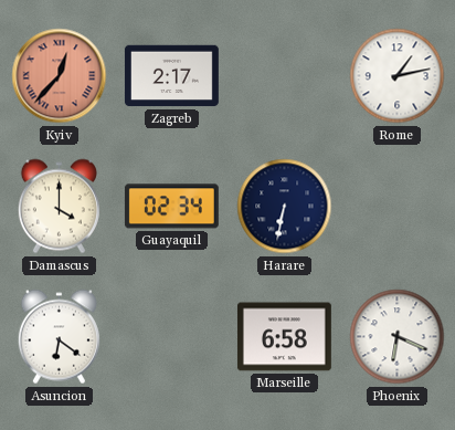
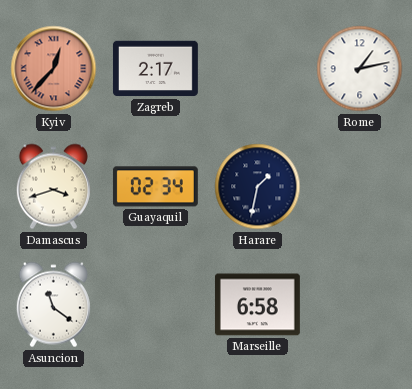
Damascus: 4:00 -> 3:42
Harare: 6:32 -> 1:32
Asuncion: 6:21 -> 11:21
Phoenix: 6:19 -> none
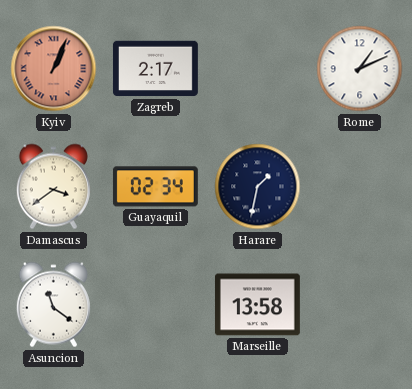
Kyiv: 12:37 -> 1:04
Rome: 1:13 -> 1:11
Damascus: 3:42 -> 3:39
Marseille: 6:58 -> 13:58
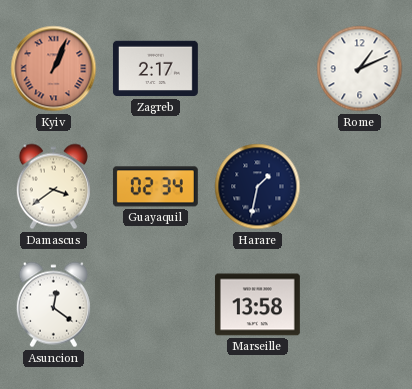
Asuncion: 11:21 -> 12:21
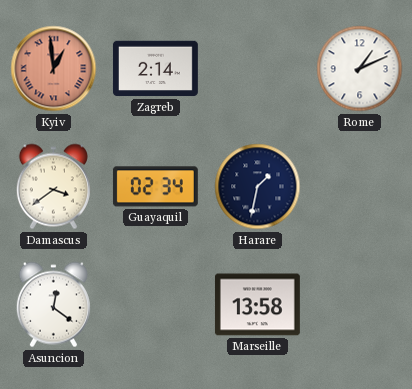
Kyiv: 1:04 -> 12:59
Zagreb: 2:17 -> 2:14
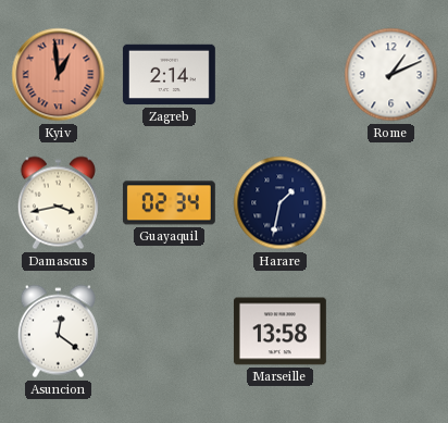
Damascus: 3:39 -> 3:43
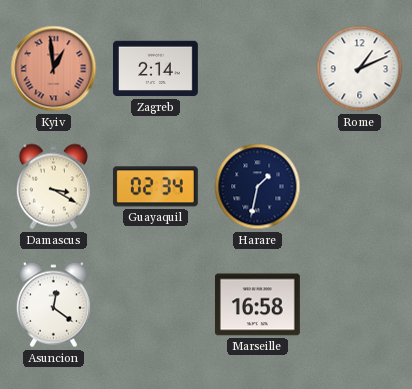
Damascus: 3:43 -> 3:20
Marseille: 13:58 -> 16:58
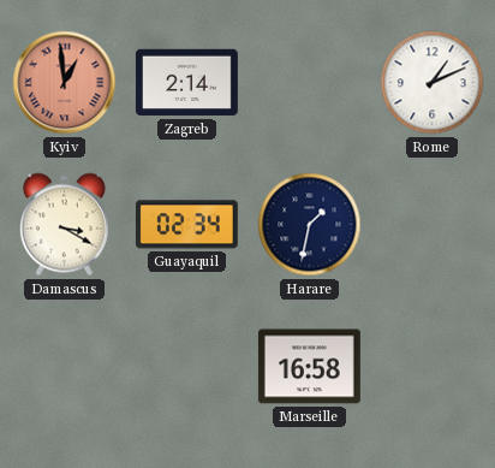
Asuncion: 12:21 -> none
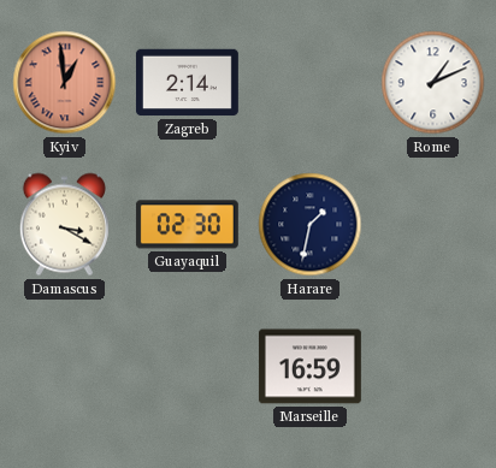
Guayaquil: 02:34 -> 02:30
Marseille: 16:58 -> 16:59
